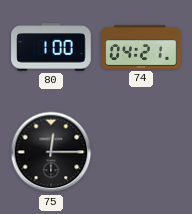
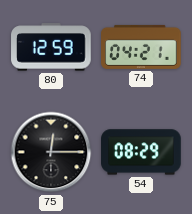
80: 1:00 -> 12:59
54: none -> 08:29
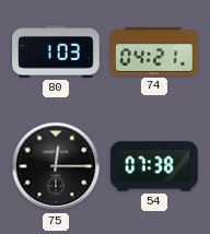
80: 12:59 -> 1:03
54: 08:29 -> 07:38
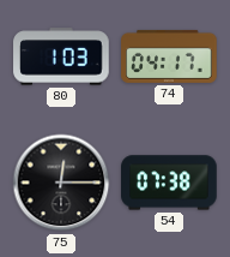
74: 04:21 -> 04:17
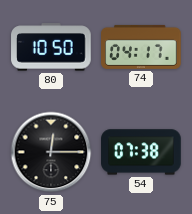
80: 1:03 -> 10:50
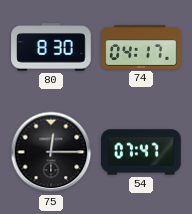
80: 10:50 -> 8:30
54: 07:38 -> 07:47
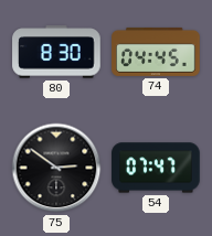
74: 04:17 -> 04:45
75: 12:15 -> 2:51
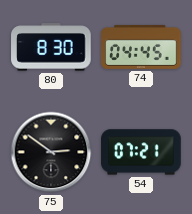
54: 07:47 -> 07:21
